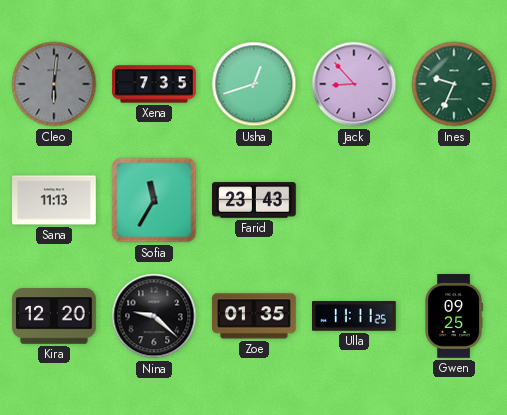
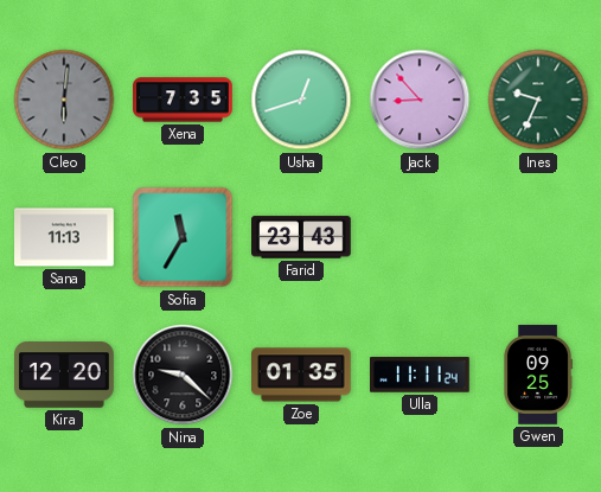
Ulla: 11:11:25 -> 11:11:24
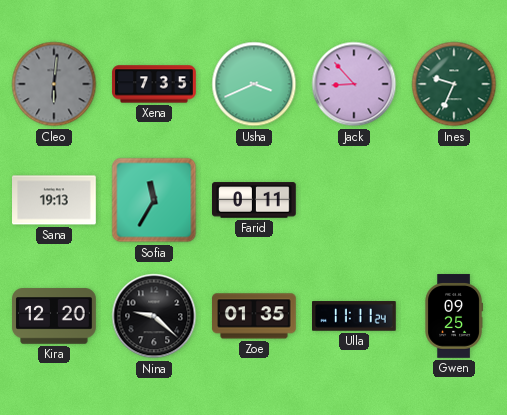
Usha: 12:42 -> 3:41
Sana: 11:13 -> 19:13
Farid: 23:43 -> 0:11
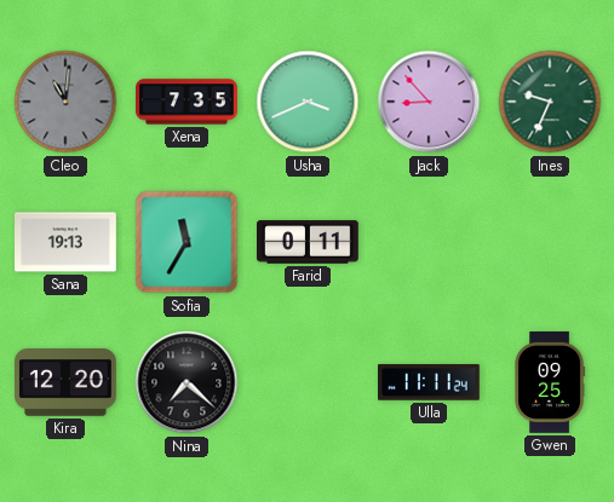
Cleo: 6:01 -> 11:01
Nina: 9:22 -> 7:22
Zoe: 01:35 -> none
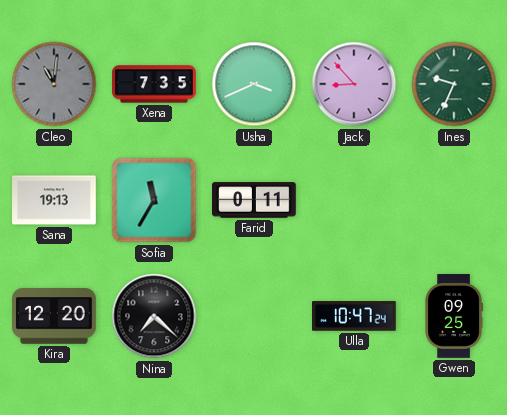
Ulla: 11:11 -> 10:47
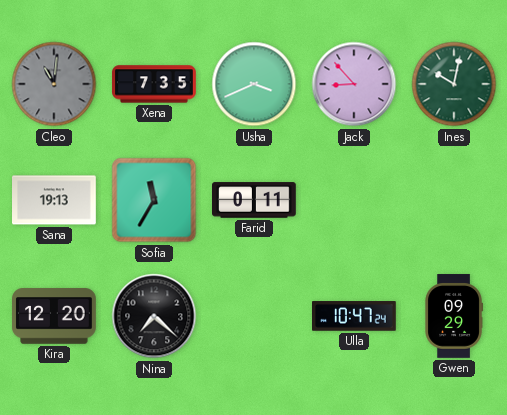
Ines: 9:34 -> 10:02
Gwen: 09:25 -> 09:29
